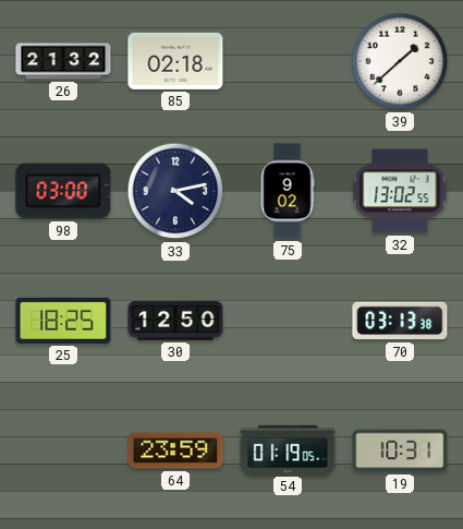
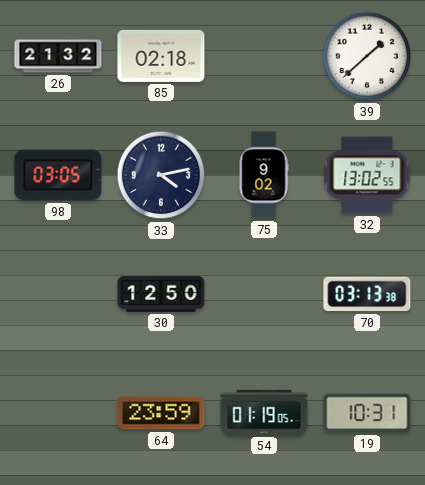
98: 03:00 -> 03:05
25: 18:25 -> none
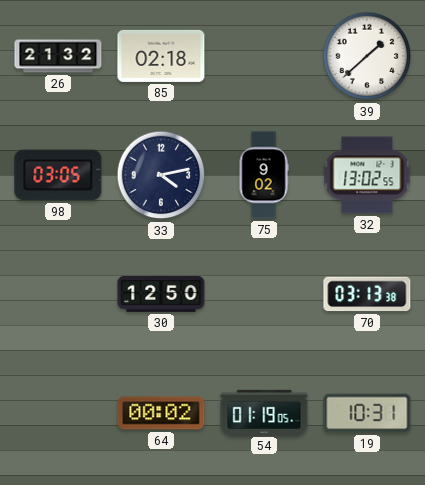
64: 23:59 -> 00:02
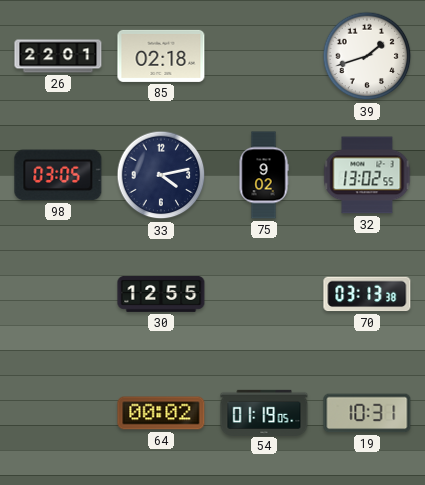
26: 21:32 -> 22:01
39: 1:38 -> 1:42
30: 12:50 -> 12:55
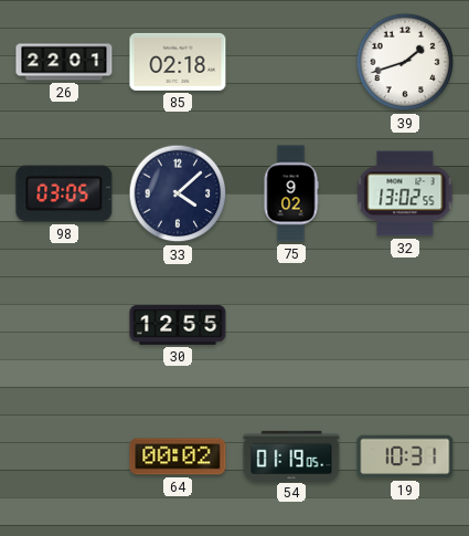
33: 4:13 -> 4:08
70: 03:13 -> none
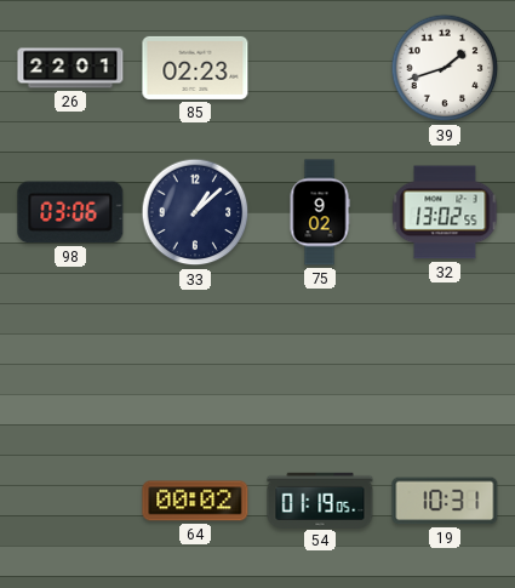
85: 02:18 -> 02:23
98: 03:05 -> 03:06
33: 4:08 -> 1:08
30: 12:55 -> none
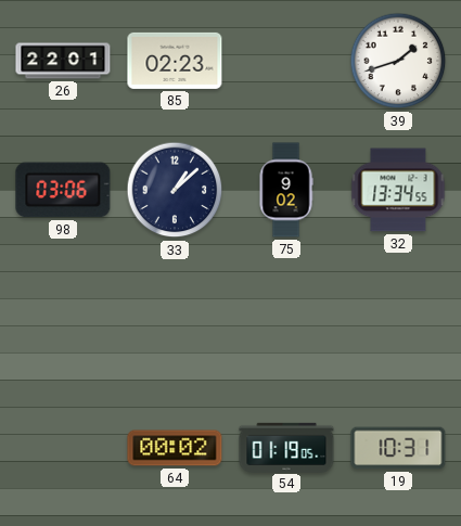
32: 13:02 -> 13:34
